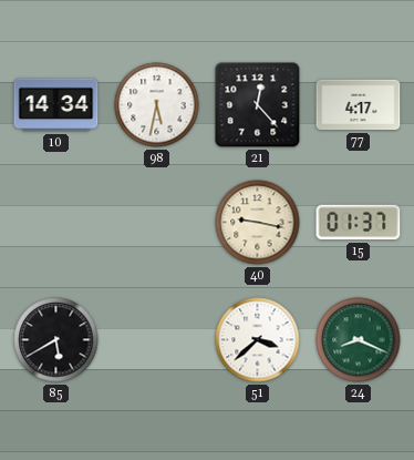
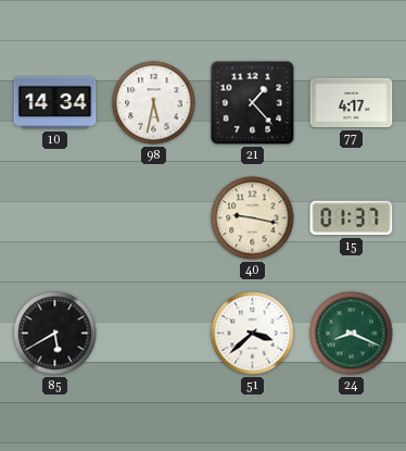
21: 12:23 -> 1:23
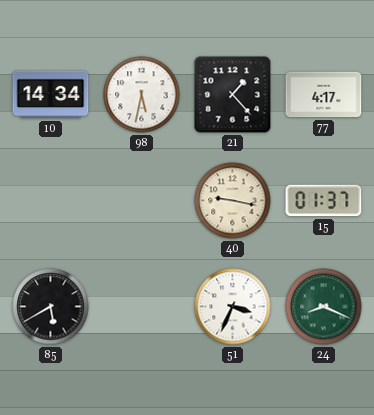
51: 3:38 -> 3:34
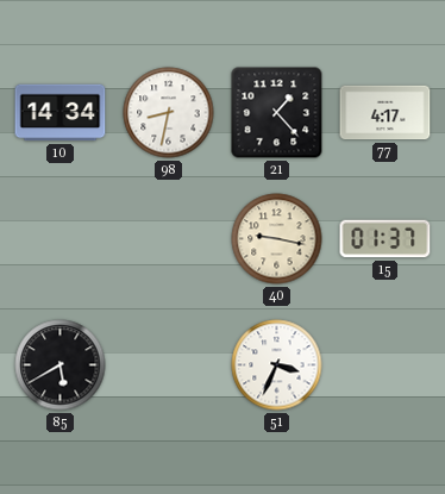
98: 5:32 -> 8:32
24: 8:19 -> none
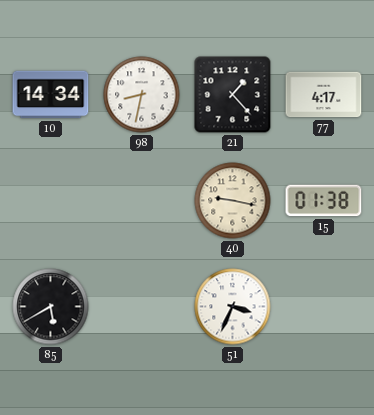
15: 01:37 -> 01:38
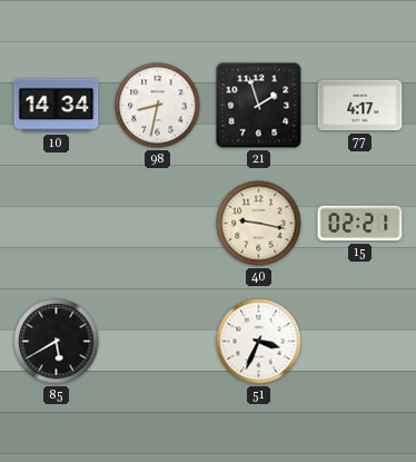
21: 1:23 -> 1:57
15: 01:38 -> 02:21
